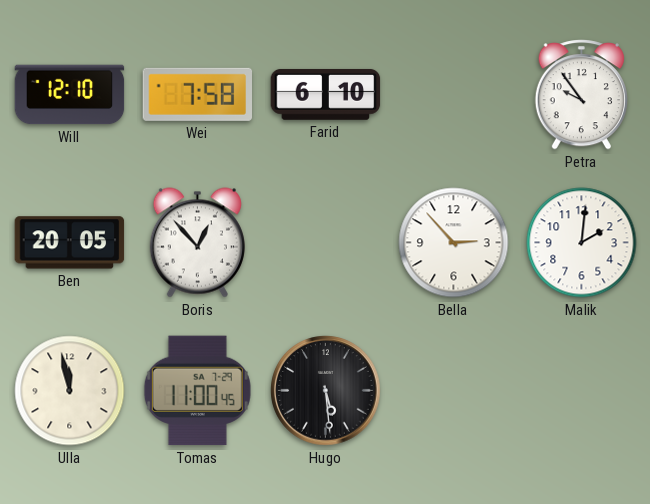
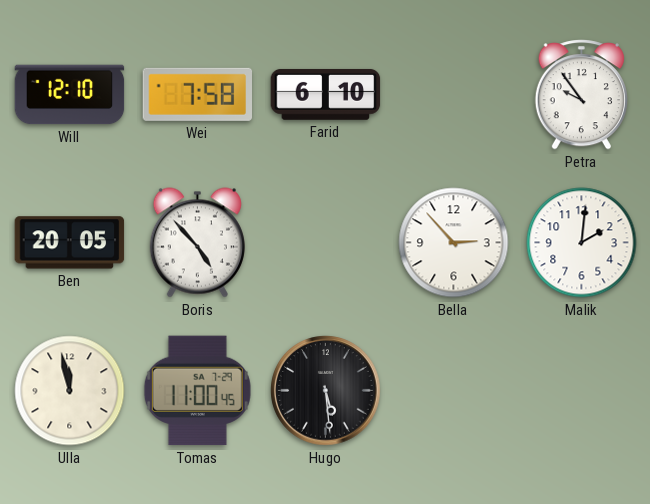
Boris: 12:53 -> 4:53
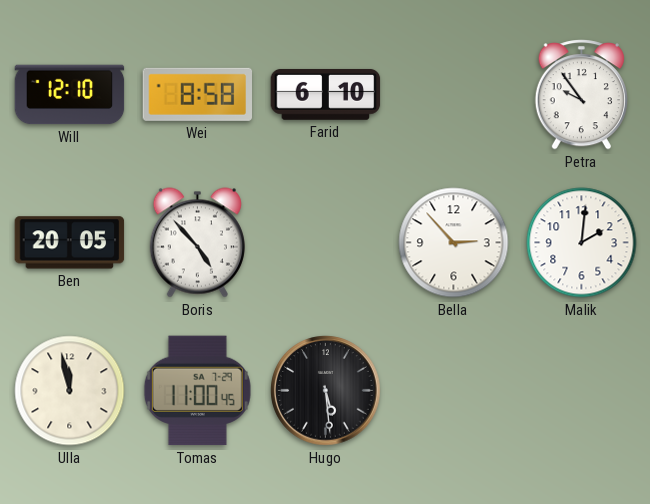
Wei: 7:58 -> 8:58
